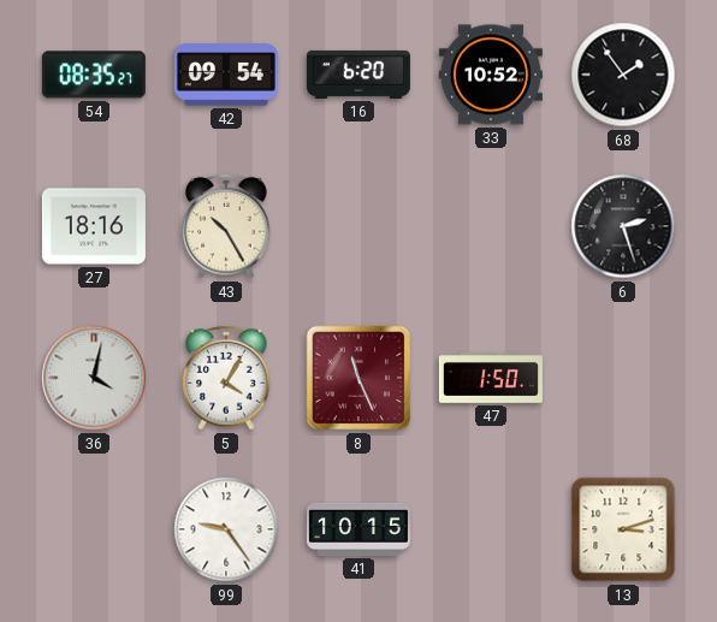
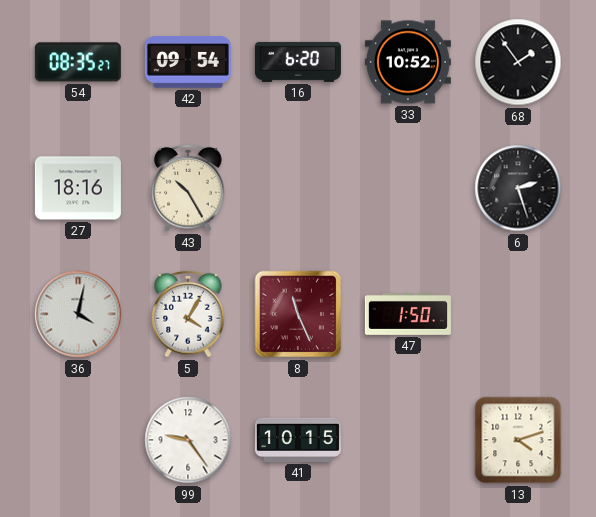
13: 3:12 -> 4:12
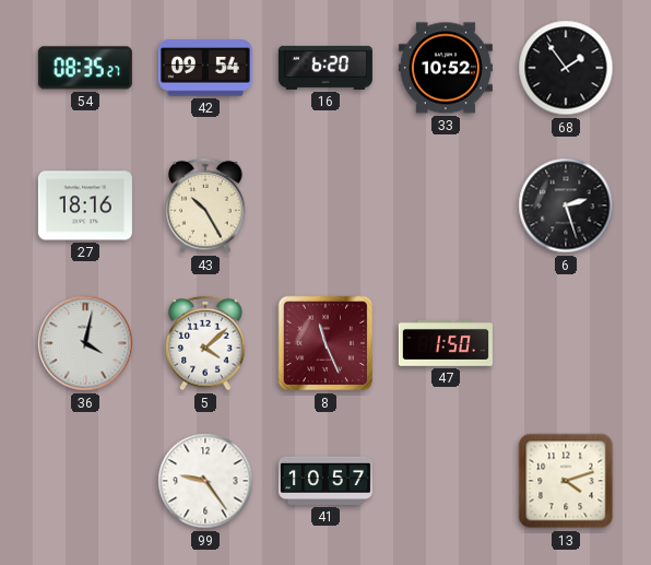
5: 4:05 -> 4:08
41: 10:15 -> 10:57
